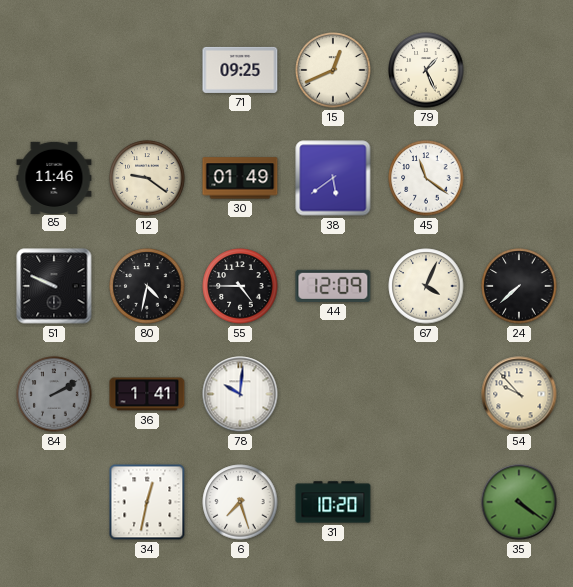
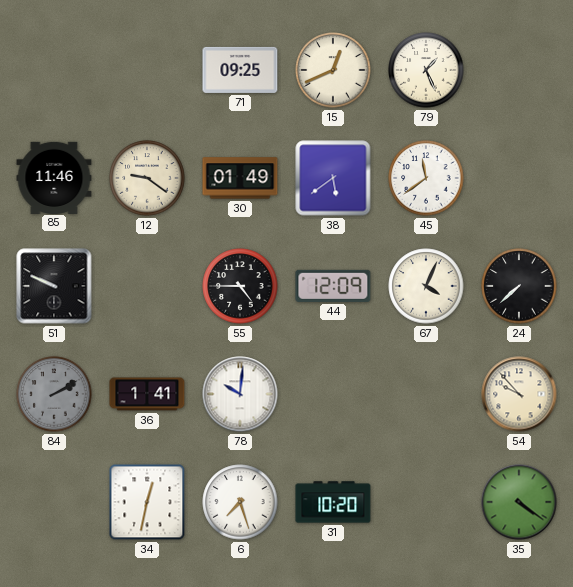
45: 11:21 -> 11:39
80: 4:32 -> none
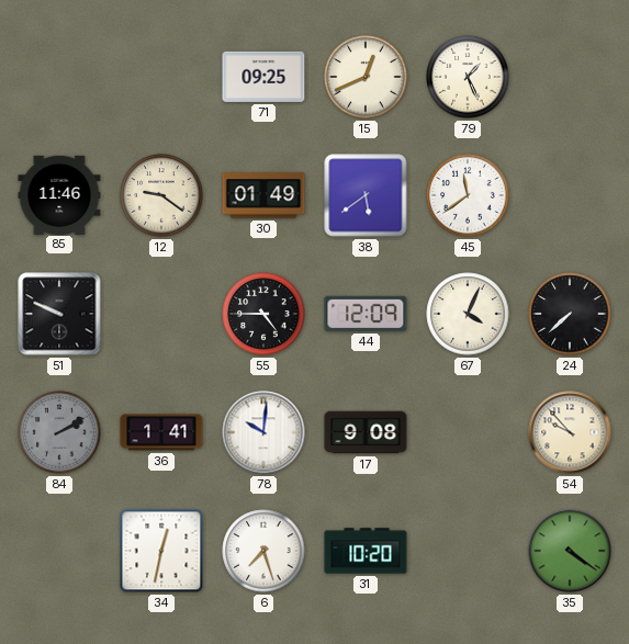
17: none -> 9:08
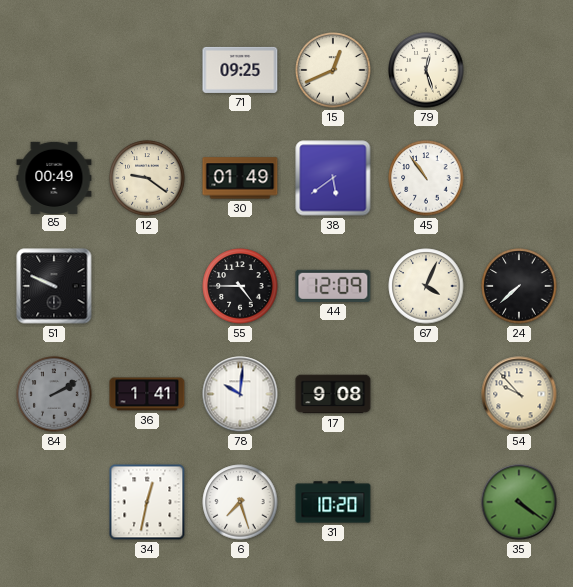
79: 1:26 -> 12:27
85: 11:46 -> 00:49
45: 11:39 -> 10:54
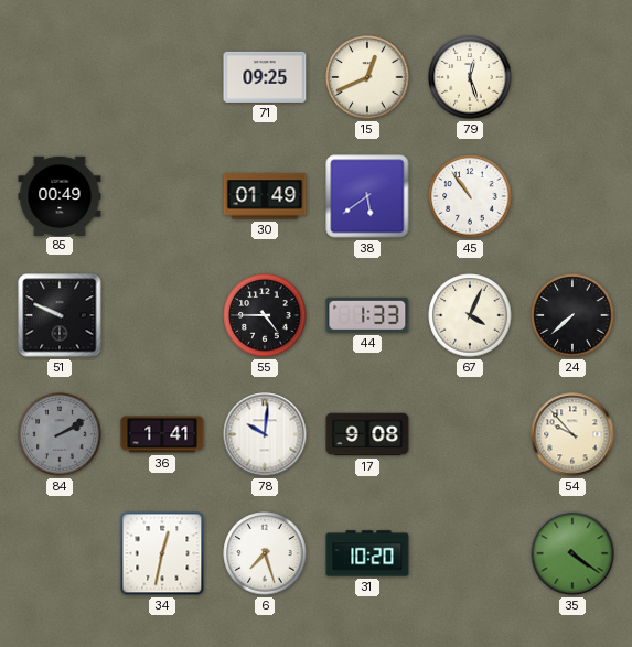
12: 9:21 -> none
44: 12:09 -> 1:33
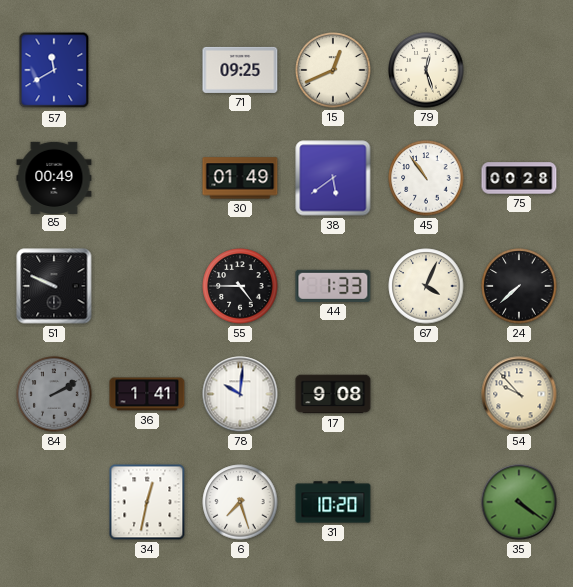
57: none -> 11:40
75: none -> 00:28
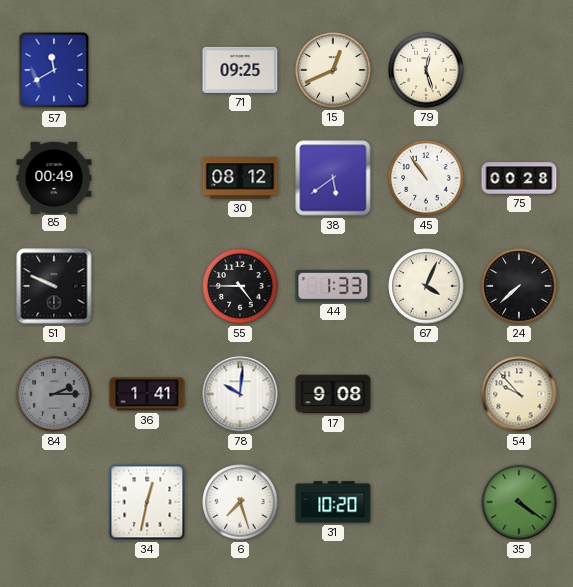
30: 01:49 -> 08:12
84: 2:10 -> 2:15
